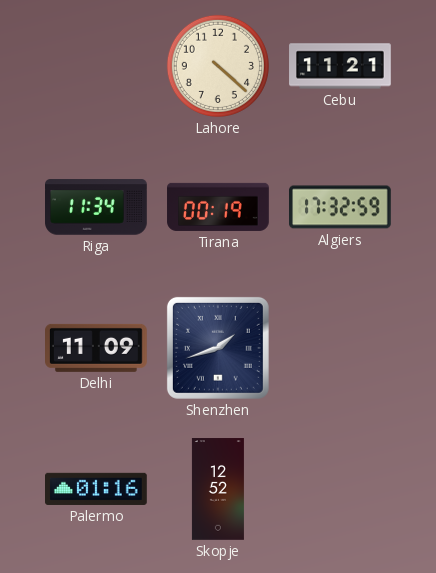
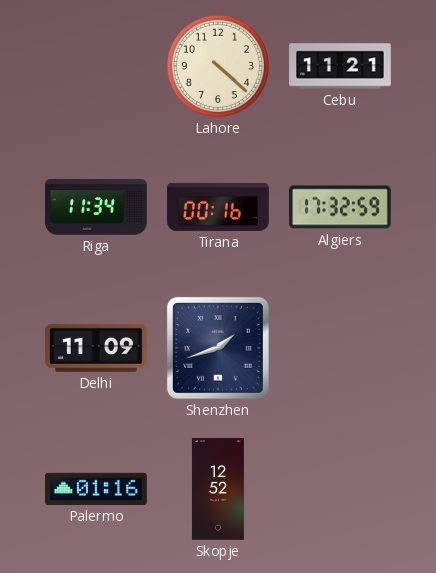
Tirana: 00:19 -> 00:16
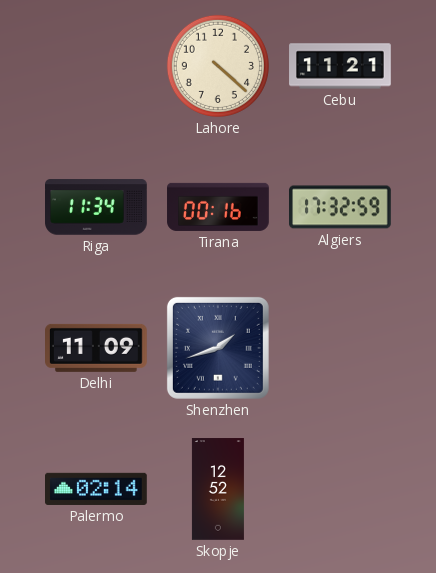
Palermo: 01:16 -> 02:14
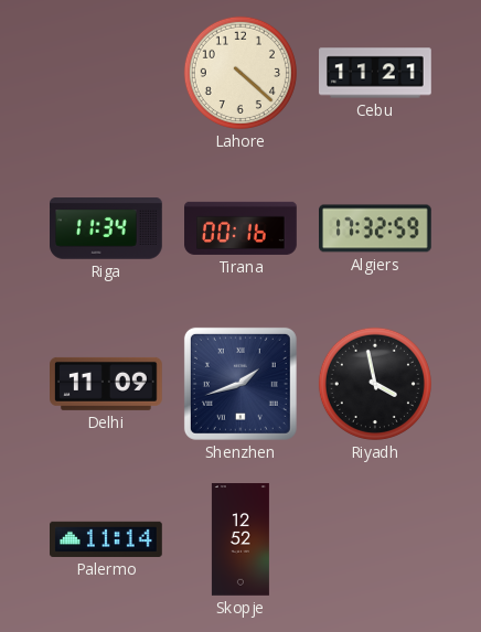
Riyadh: none -> 3:58
Palermo: 02:14 -> 11:14
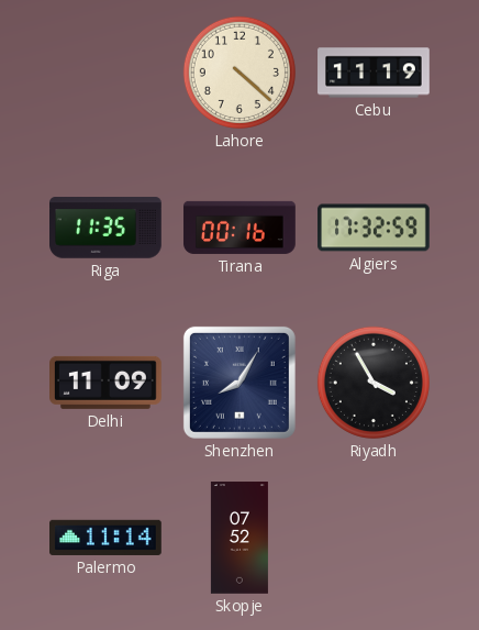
Cebu: 11:21 -> 11:19
Riga: 11:34 -> 11:35
Shenzhen: 1:42 -> 8:05
Riyadh: 3:58 -> 3:55
Skopje: 12:52 -> 07:52
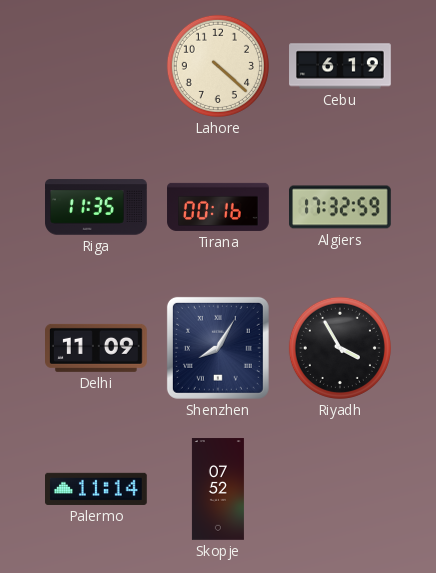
Cebu: 11:19 -> 6:19
